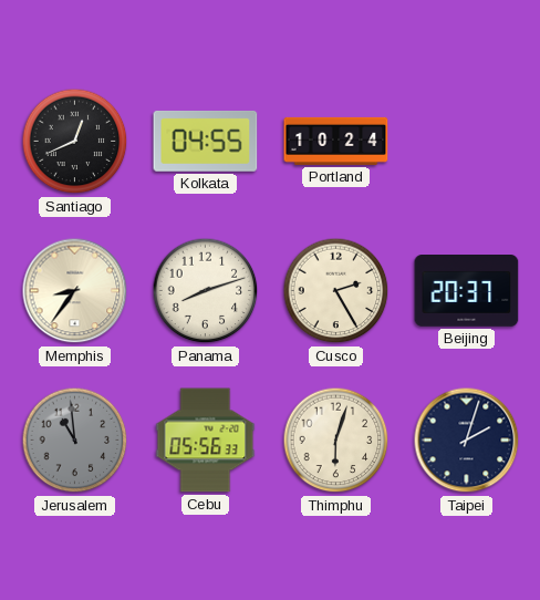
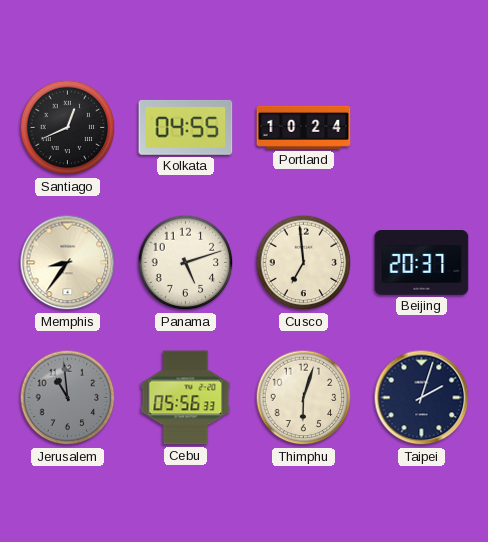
Panama: 8:12 -> 5:12
Cusco: 2:25 -> 6:59
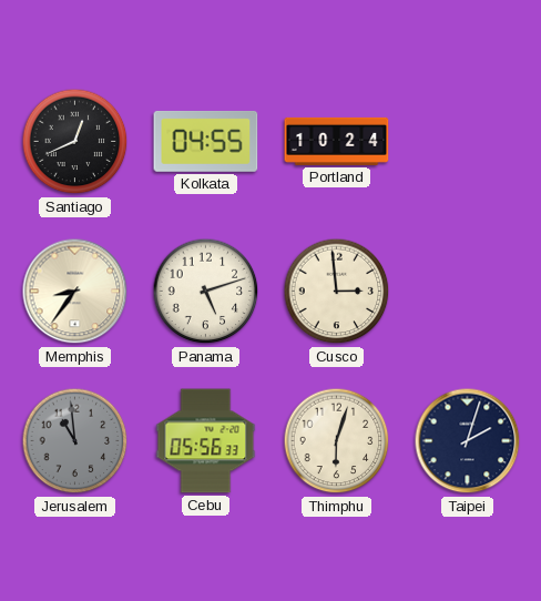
Cusco: 6:59 -> 2:59
Beijing: 20:37 -> none
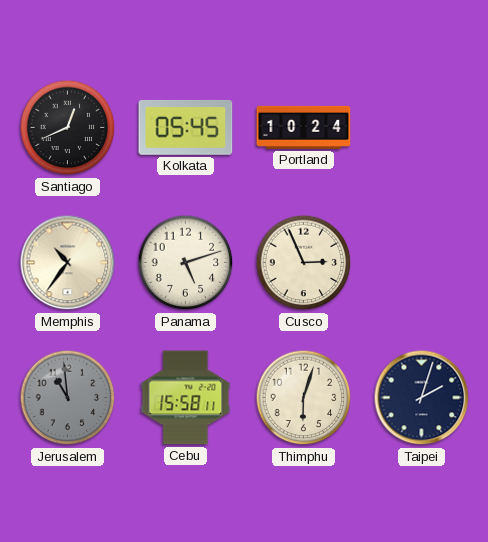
Kolkata: 04:55 -> 05:45
Memphis: 8:36 -> 10:36
Cusco: 2:59 -> 2:56
Cebu: 05:56 -> 15:58
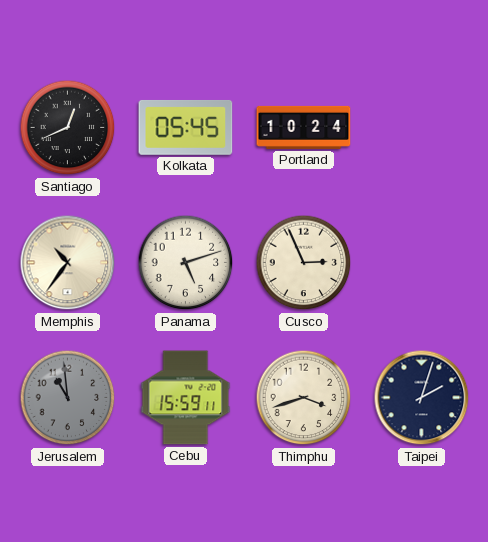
Cebu: 15:58 -> 15:59
Thimphu: 6:03 -> 3:42
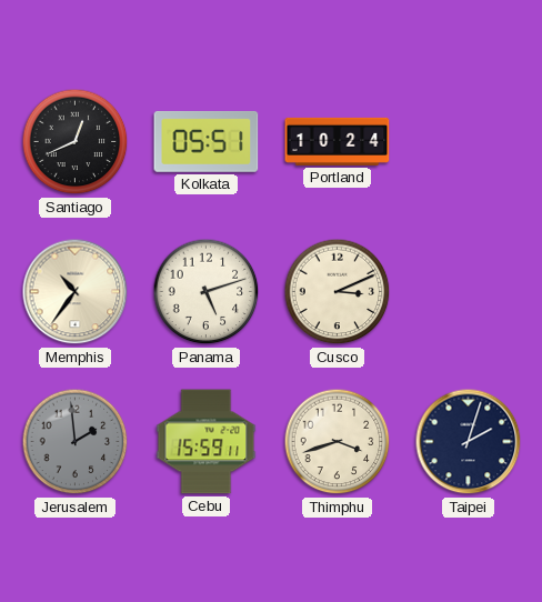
Kolkata: 05:45 -> 05:51
Cusco: 2:56 -> 3:11
Jerusalem: 10:59 -> 1:59
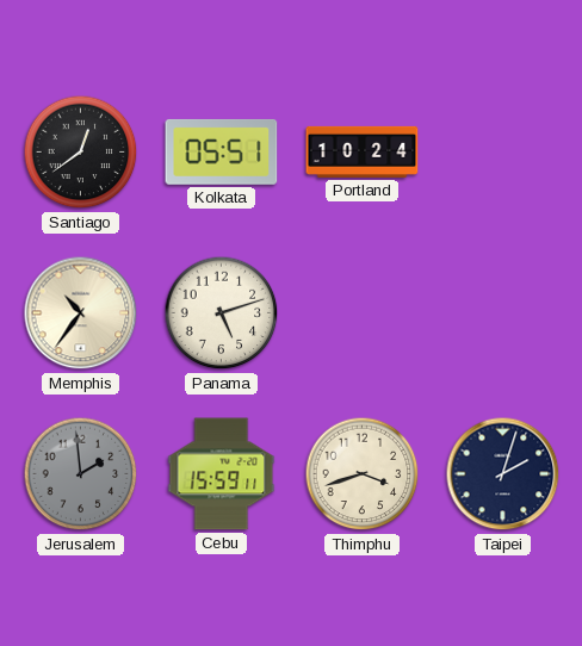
Santiago: 12:41 -> 12:39
Cusco: 3:11 -> none
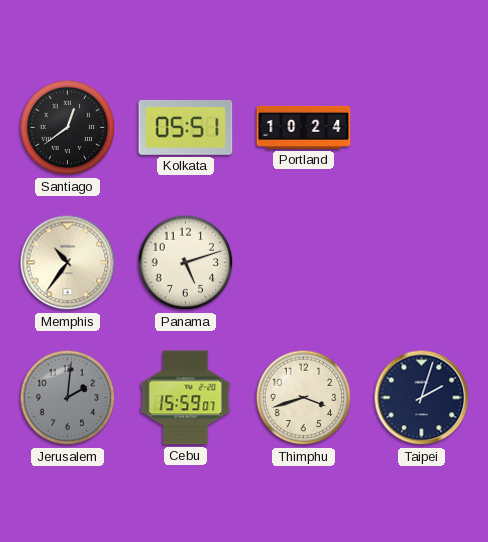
Jerusalem: 1:59 -> 2:01
Cebu: 15:59:11 -> 15:59:07
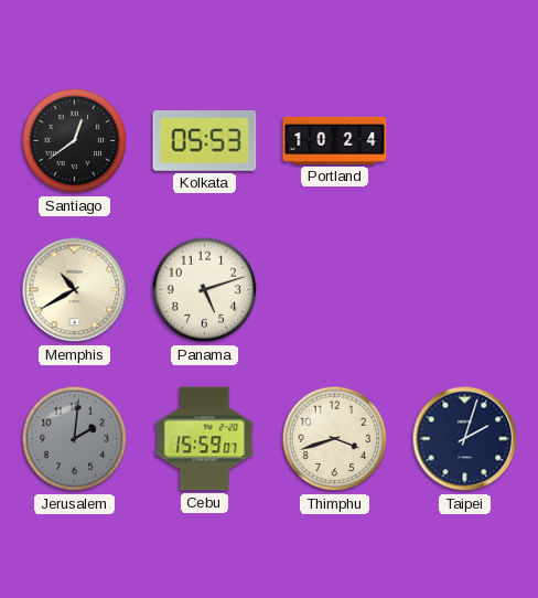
Kolkata: 05:51 -> 05:53
Memphis: 10:36 -> 10:40
